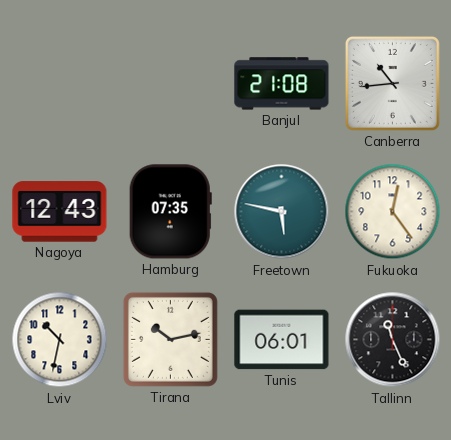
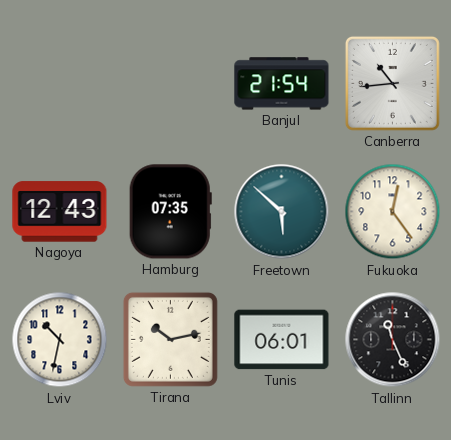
Banjul: 21:08 -> 21:54
Freetown: 5:47 -> 5:52
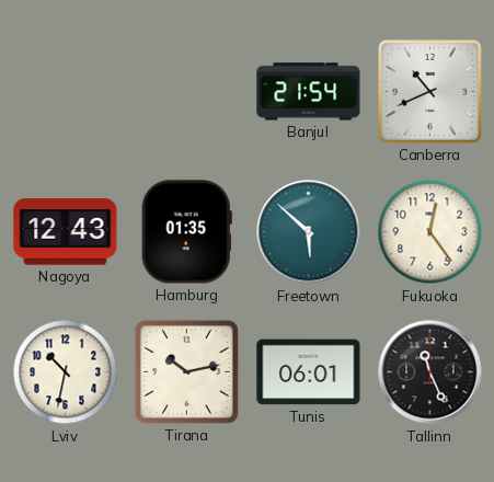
Canberra: 10:44 -> 10:41
Hamburg: 07:35 -> 01:35
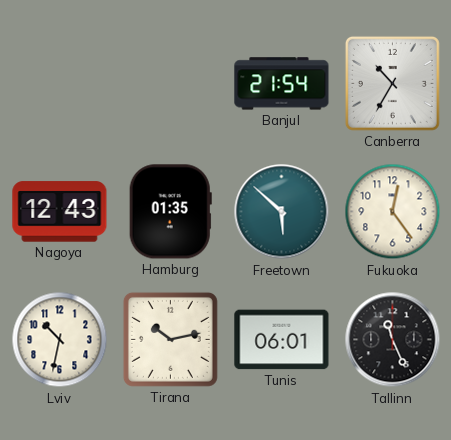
Canberra: 10:41 -> 10:35
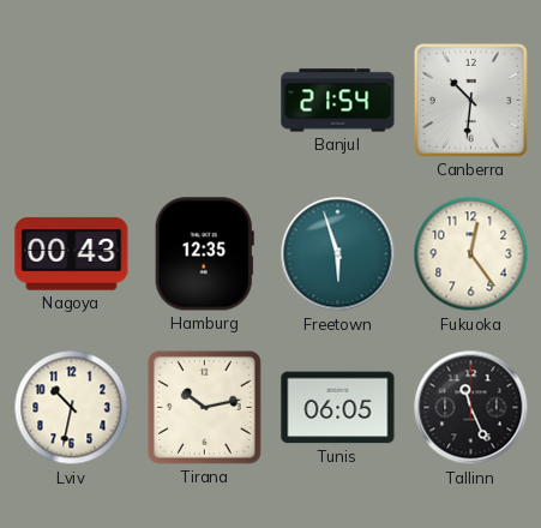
Canberra: 10:35 -> 10:31
Nagoya: 12:43 -> 00:43
Hamburg: 01:35 -> 12:35
Freetown: 5:52 -> 5:57
Tunis: 06:01 -> 06:05
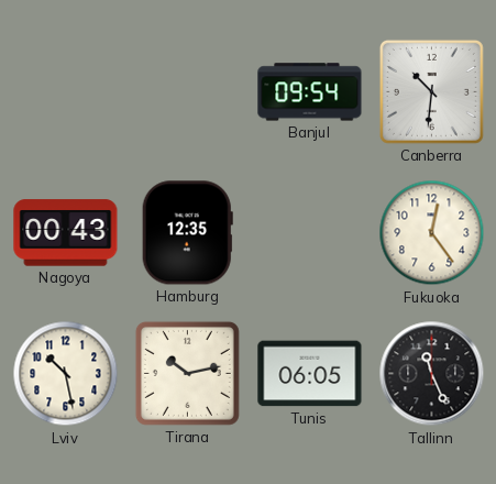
Banjul: 21:54 -> 09:54
Freetown: 5:57 -> none
Lviv: 10:32 -> 10:28
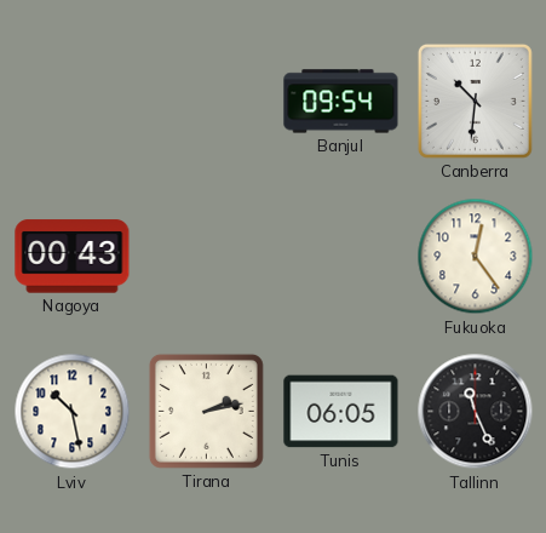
Hamburg: 12:35 -> none
Tirana: 10:13 -> 2:13
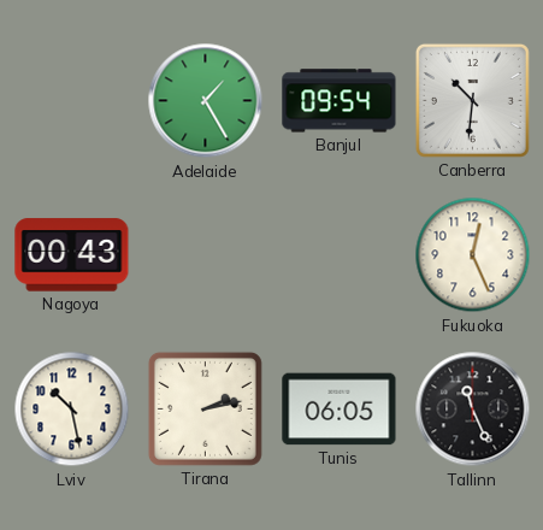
Adelaide: none -> 1:25
Fukuoka: 12:24 -> 12:26
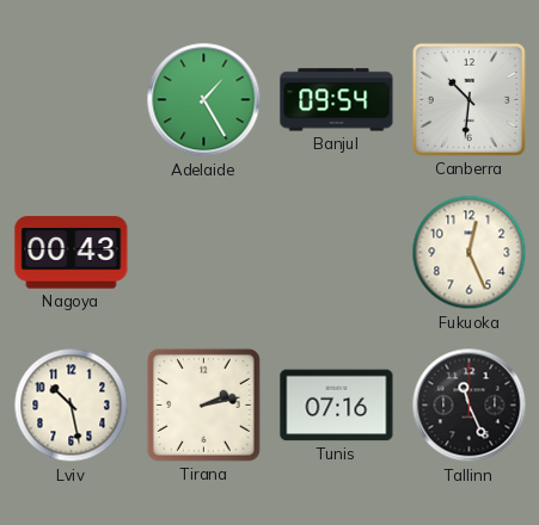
Tunis: 06:05 -> 07:16
